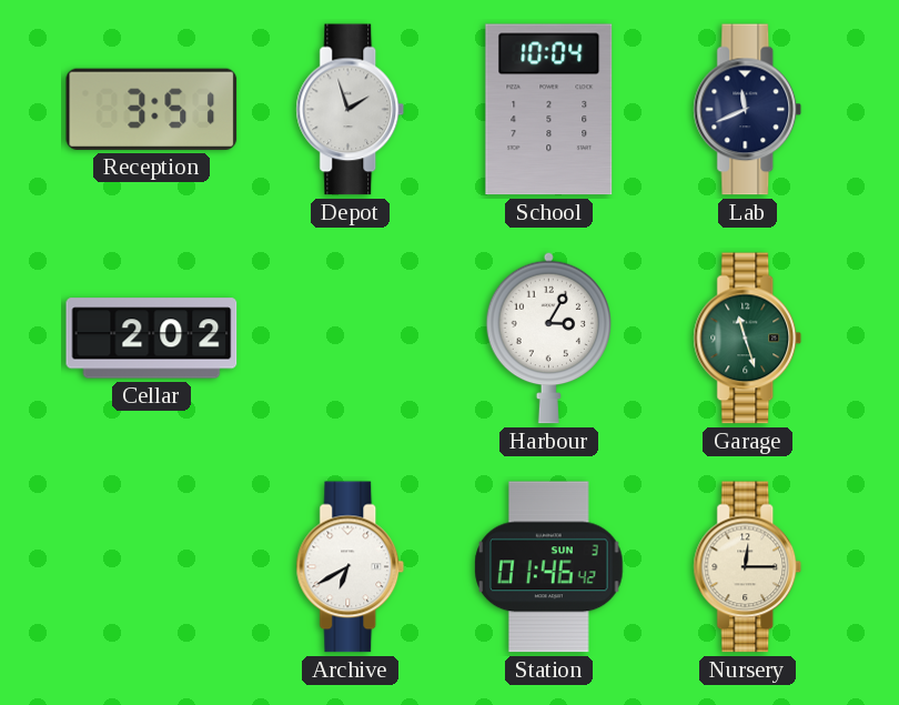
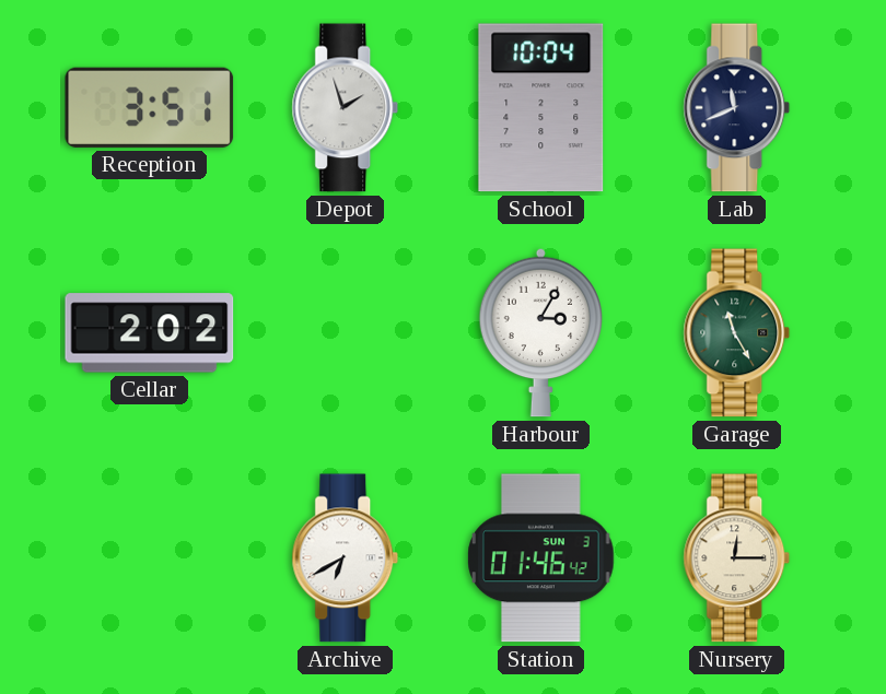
Garage: 11:27 -> 11:25
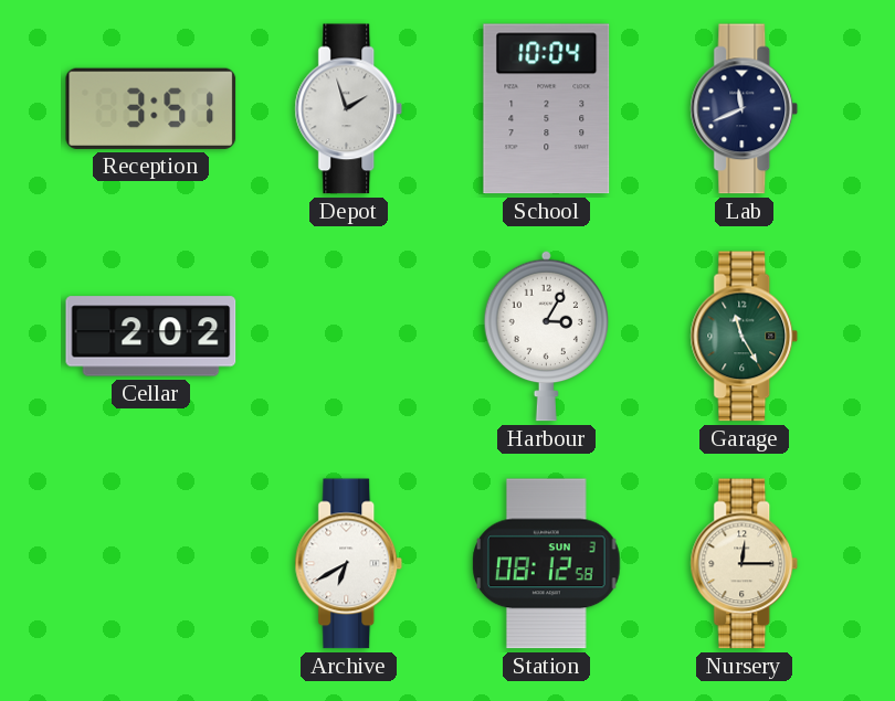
Station: 01:46 -> 08:12
